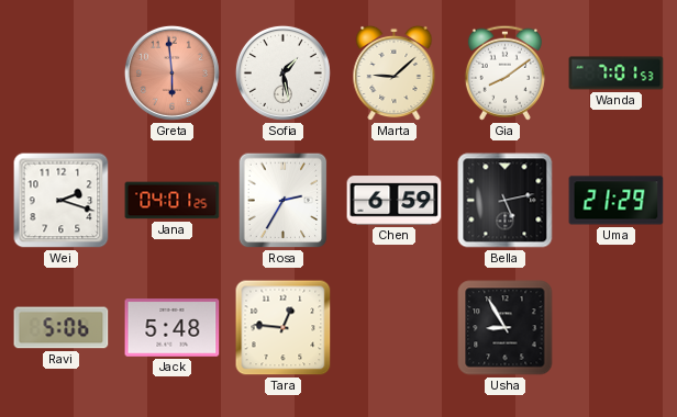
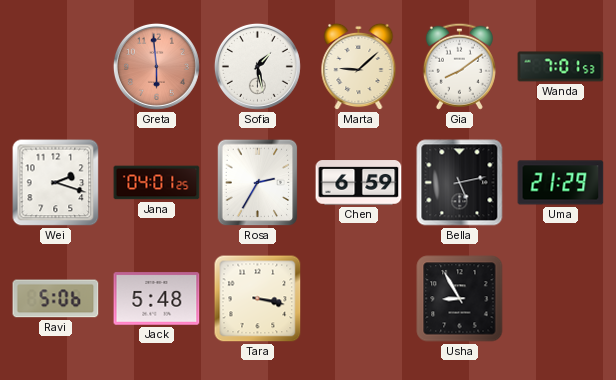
Tara: 12:46 -> 3:17
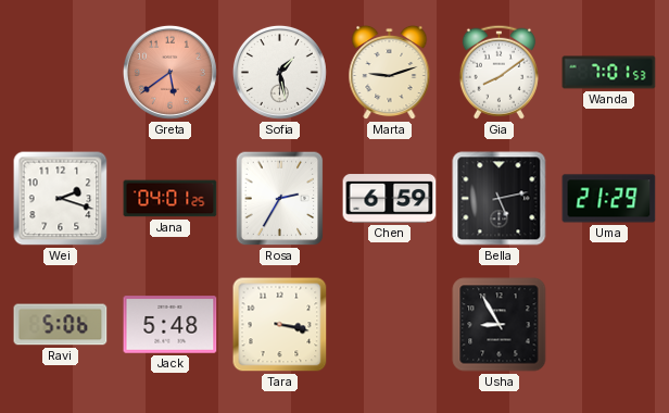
Greta: 5:59 -> 5:39
Marta: 9:08 -> 9:12
